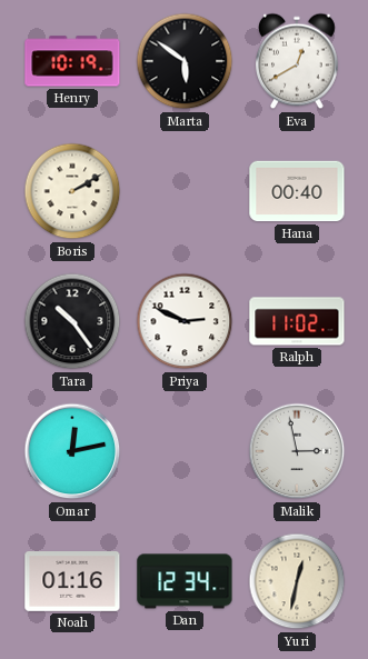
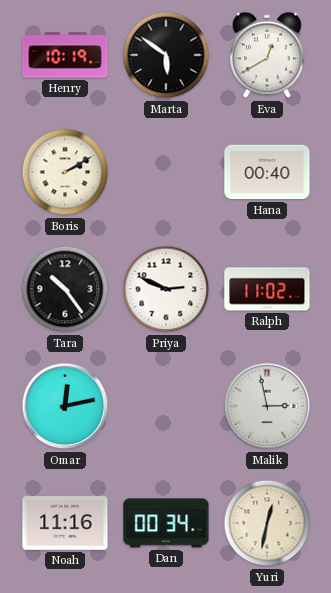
Noah: 01:16 -> 11:16
Dan: 12:34 -> 00:34
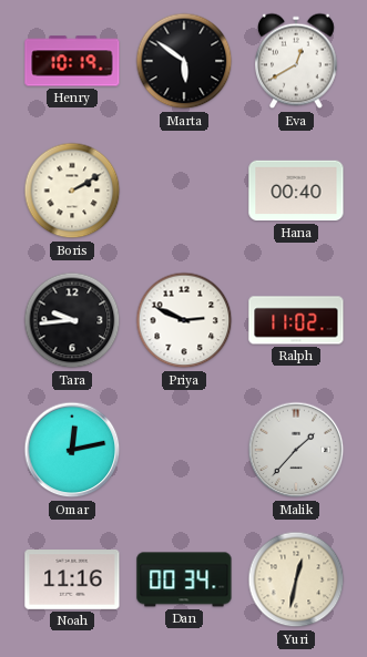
Tara: 10:24 -> 9:44
Malik: 2:58 -> 1:37
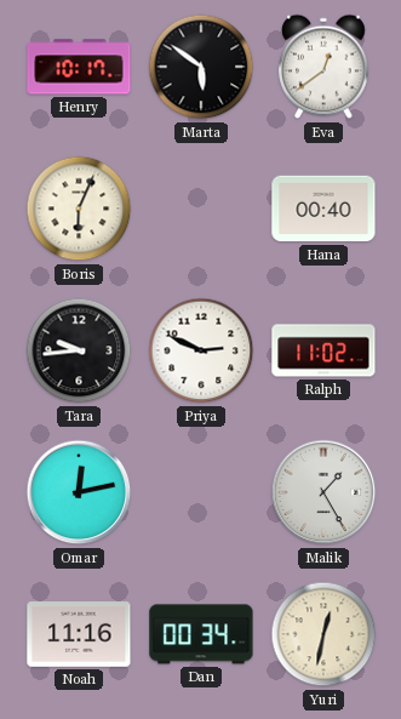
Henry: 10:19 -> 10:17
Eva: 12:40 -> 12:39
Boris: 2:10 -> 6:04
Malik: 1:37 -> 1:25
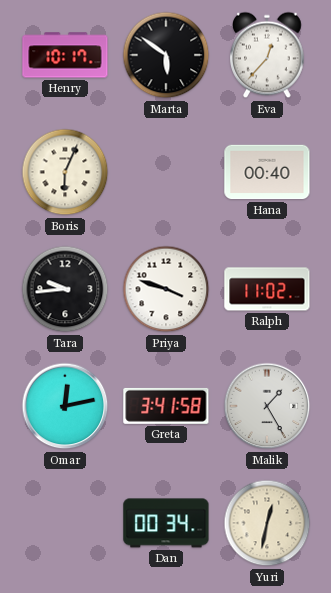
Eva: 12:39 -> 12:37
Priya: 2:49 -> 3:48
Greta: none -> 3:41
Noah: 11:16 -> none
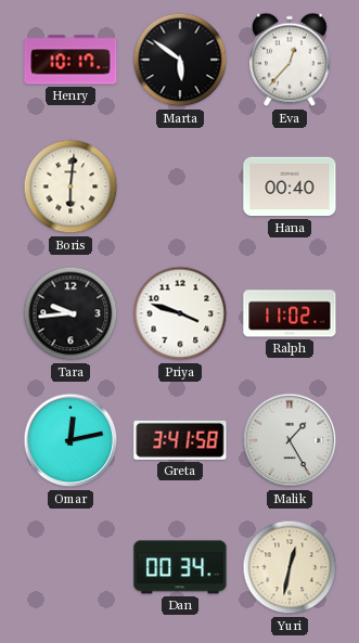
Boris: 6:04 -> 6:01
